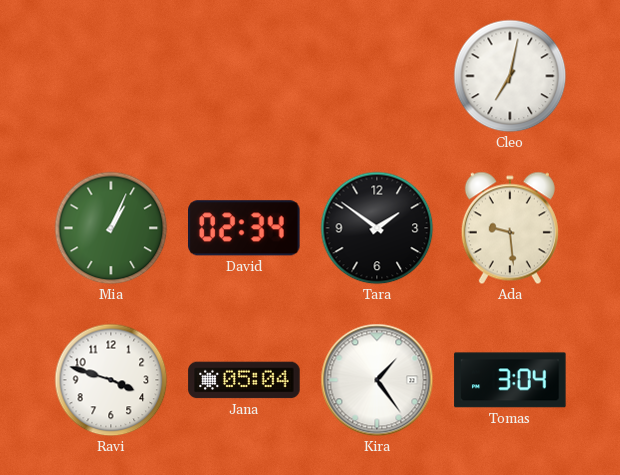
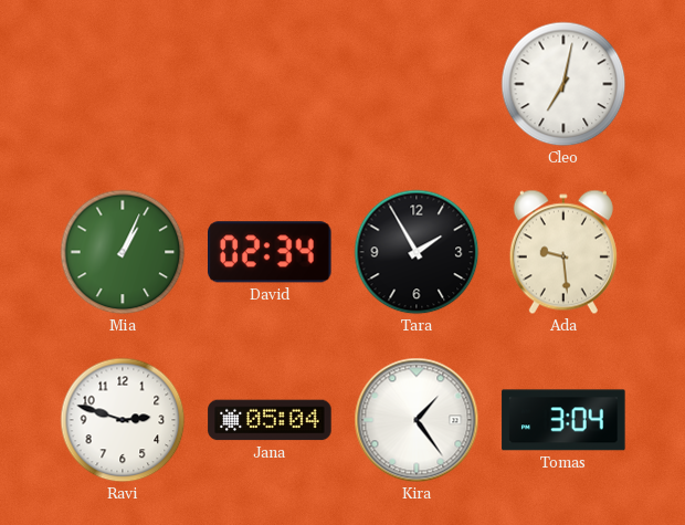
Tara: 1:51 -> 1:55
Ravi: 3:48 -> 2:48
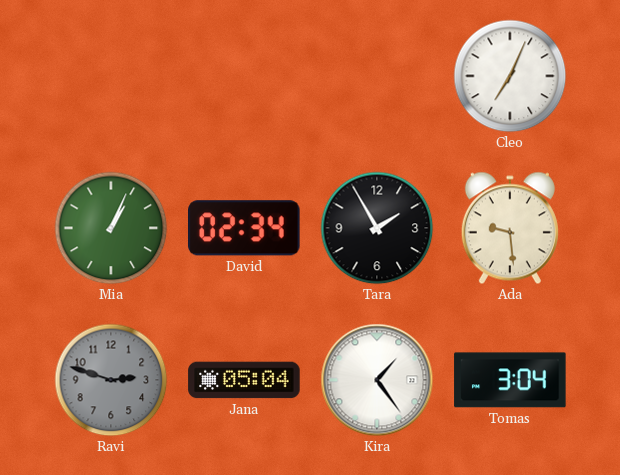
Cleo: 7:02 -> 7:04
Ravi dial: white -> grey
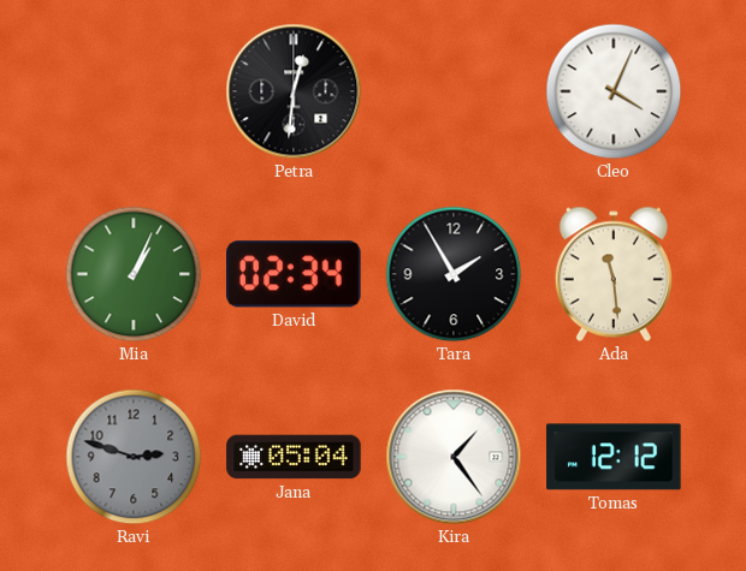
Petra: none -> 12:31
Cleo: 7:04 -> 4:04
Ada: 9:29 -> 11:29
Tomas: 3:04 -> 12:12
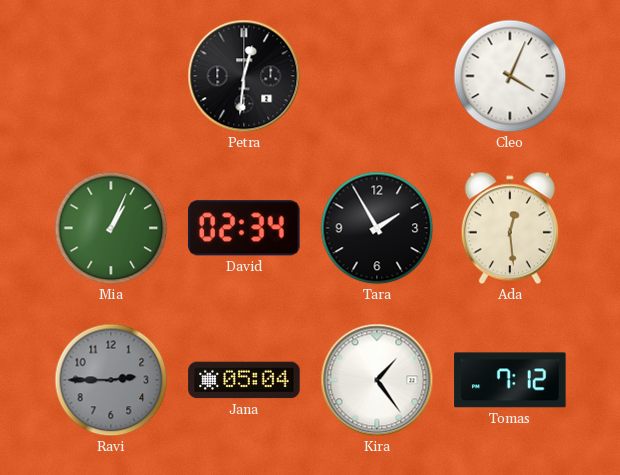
Ada: 11:29 -> 12:29
Ravi: 2:48 -> 2:45
Tomas: 12:12 -> 7:12
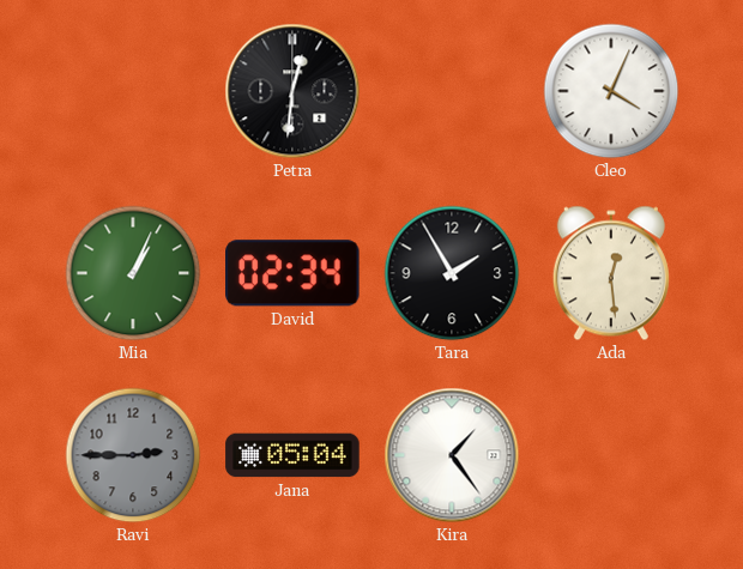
Tomas: 7:12 -> none
